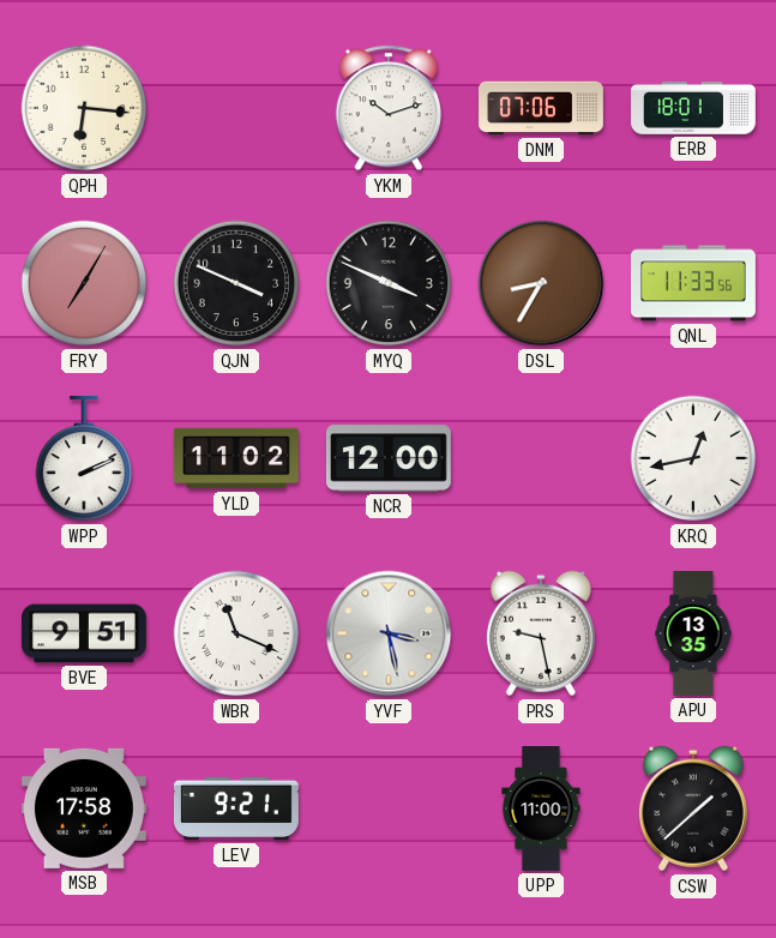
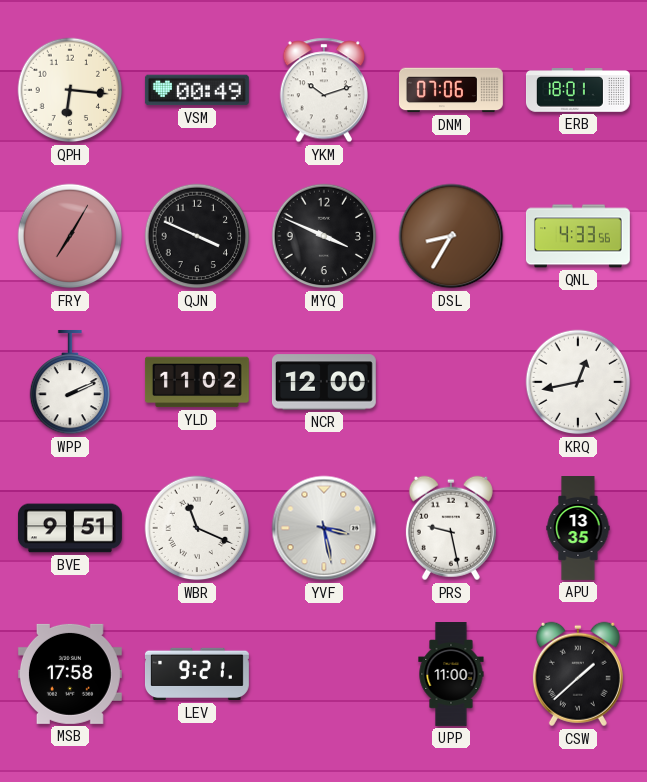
VSM: none -> 00:49
QNL: 11:33 -> 4:33
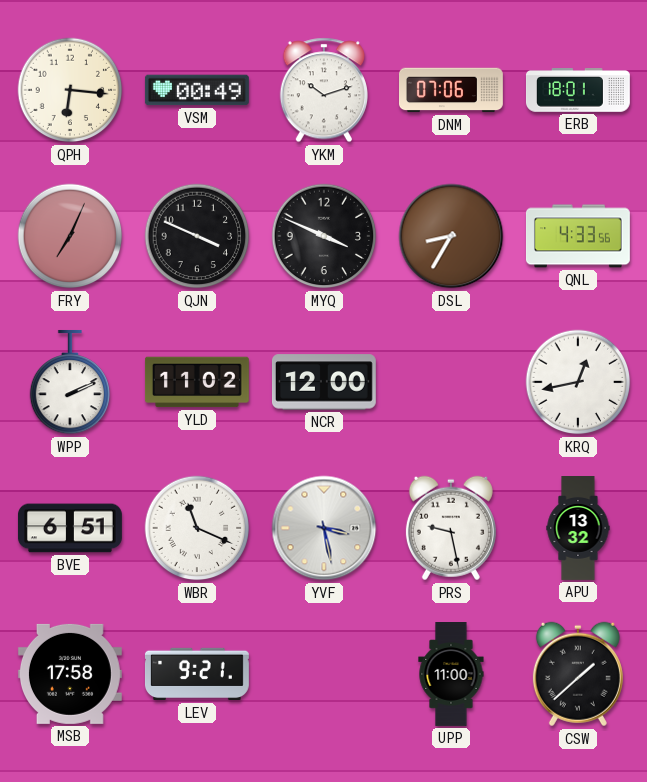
FRY: 7:05 -> 7:04
BVE: 9:51 -> 6:51
APU: 13:35 -> 13:32
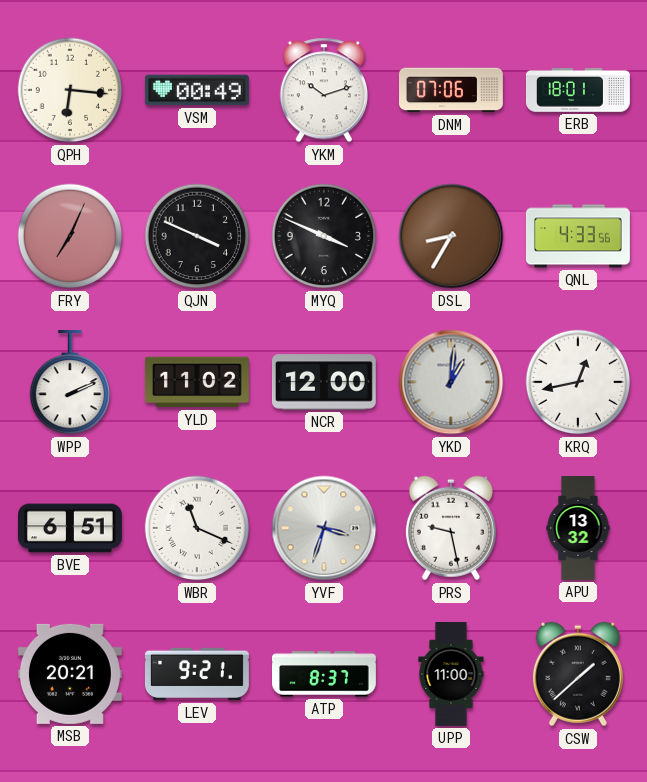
YKD: none -> 1:01
YVF: 3:28 -> 3:33
MSB: 17:58 -> 20:21
ATP: none -> 8:37
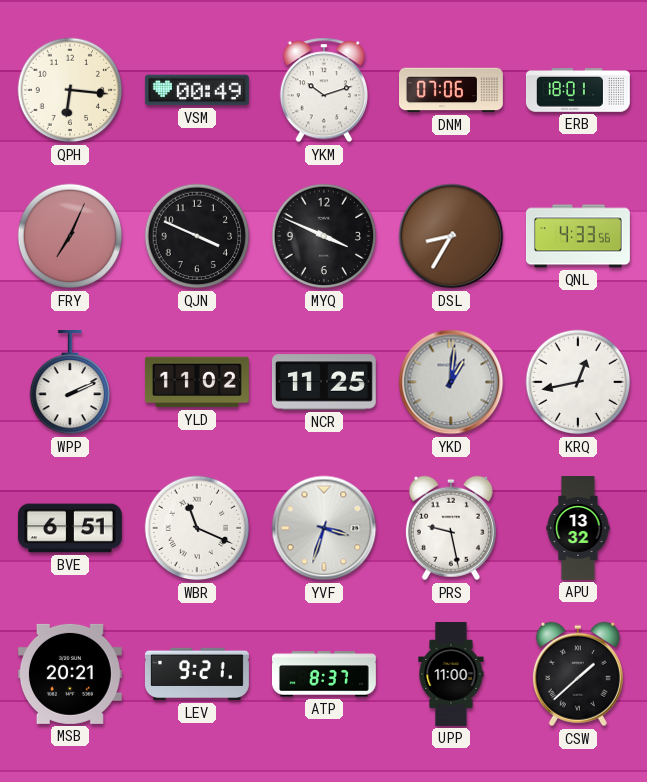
NCR: 12:00 -> 11:25
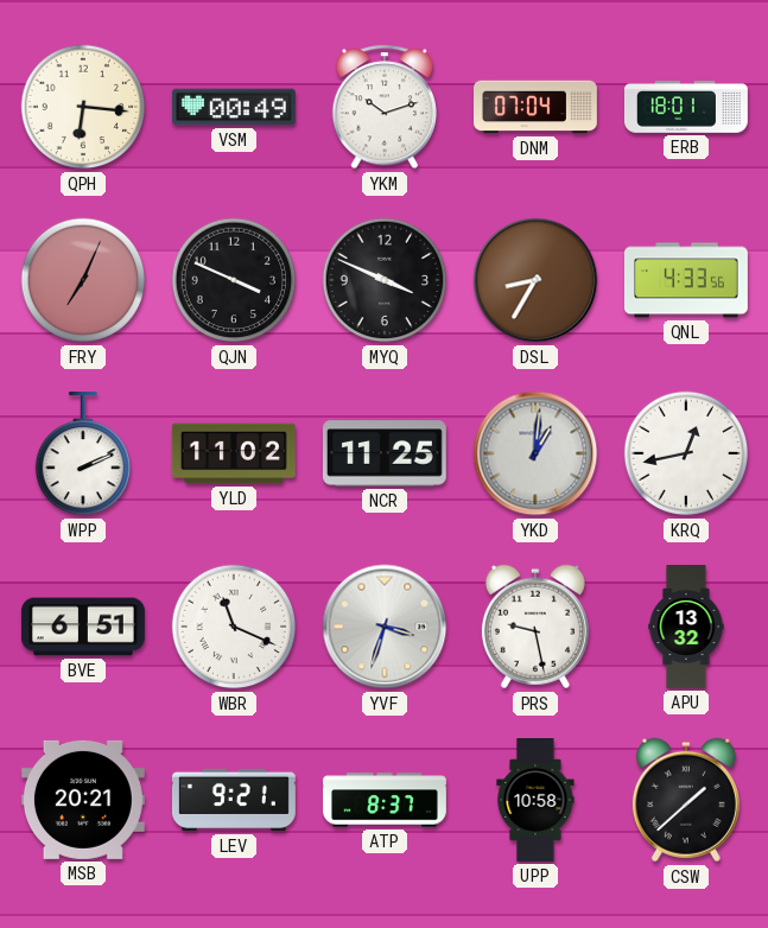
DNM: 07:06 -> 07:04
UPP: 11:00 -> 10:58
